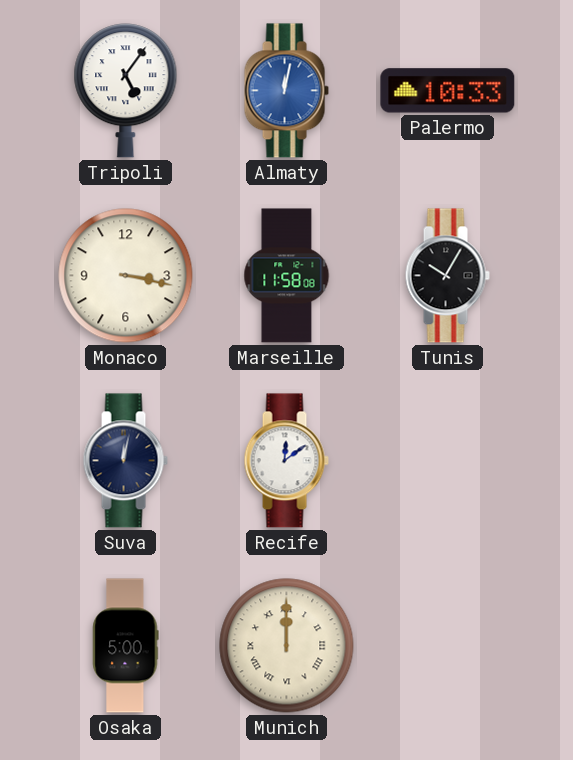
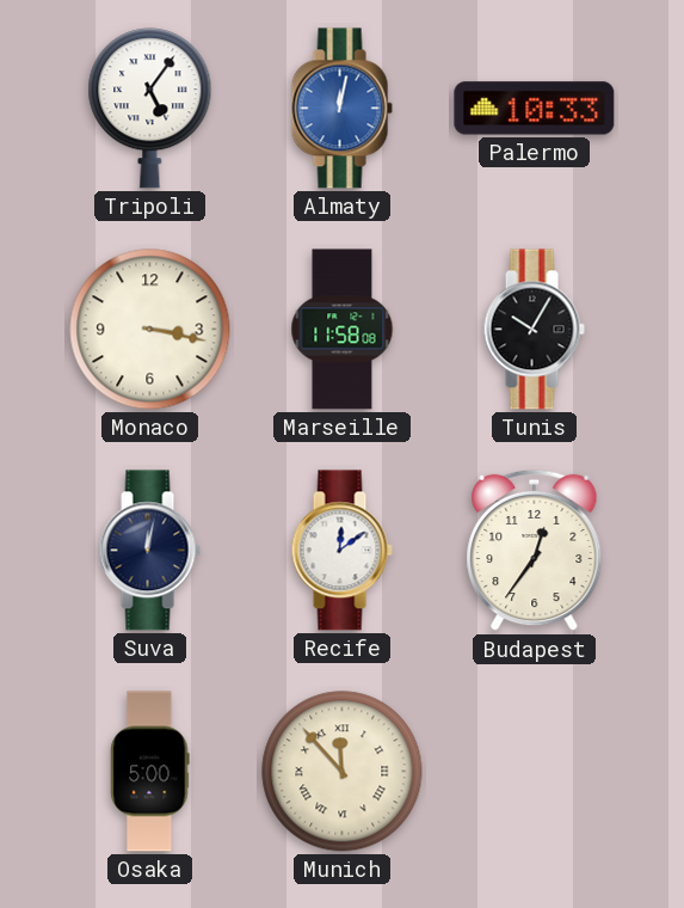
Budapest: none -> 12:36
Munich: 12:00 -> 11:53
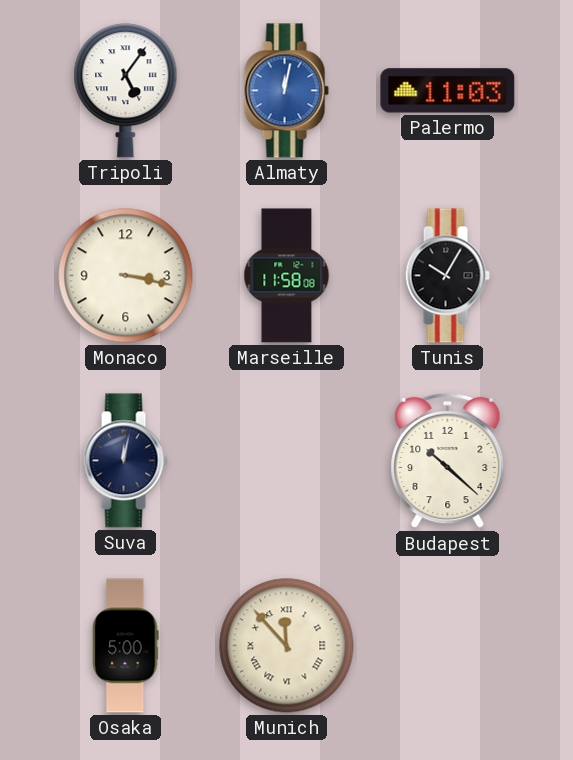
Palermo: 10:33 -> 11:03
Recife: 12:09 -> none
Budapest: 12:36 -> 10:22
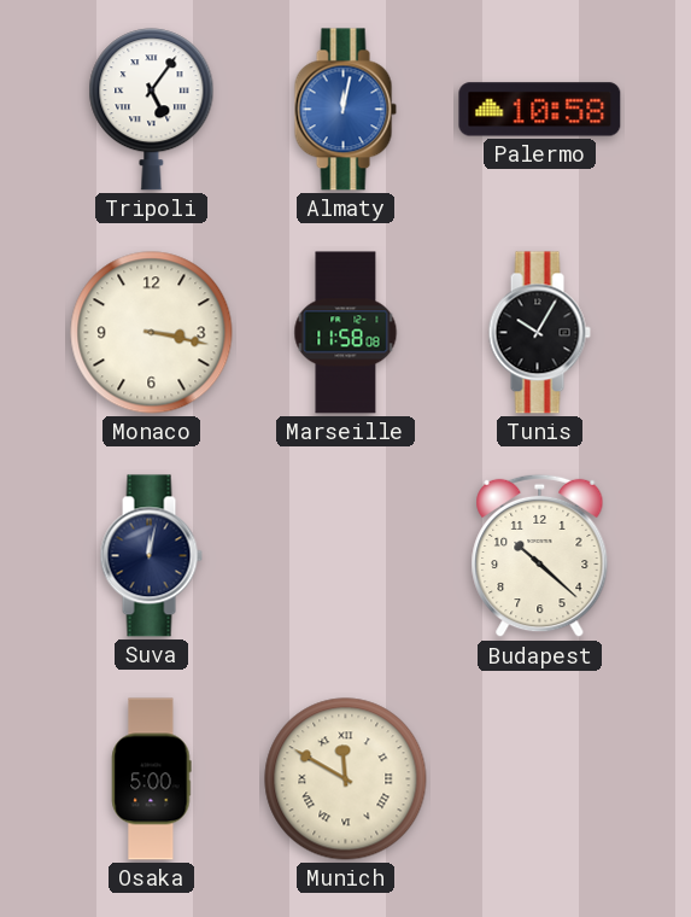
Palermo: 11:03 -> 10:58
Munich: 11:53 -> 11:50
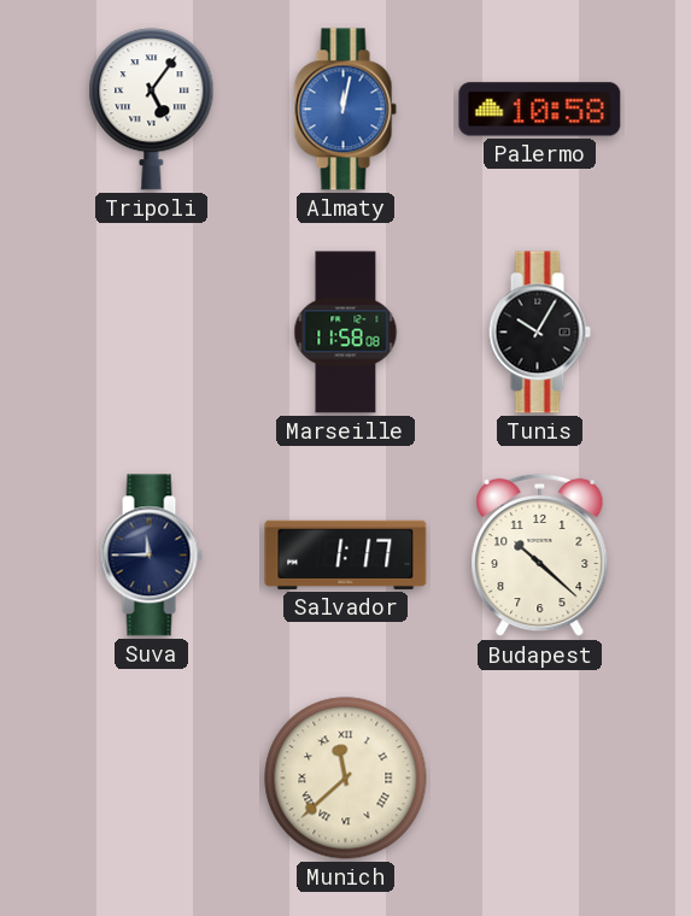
Monaco: 3:17 -> none
Suva: 12:02 -> 11:45
Salvador: none -> 1:17
Osaka: 5:00 -> none
Munich: 11:50 -> 11:38
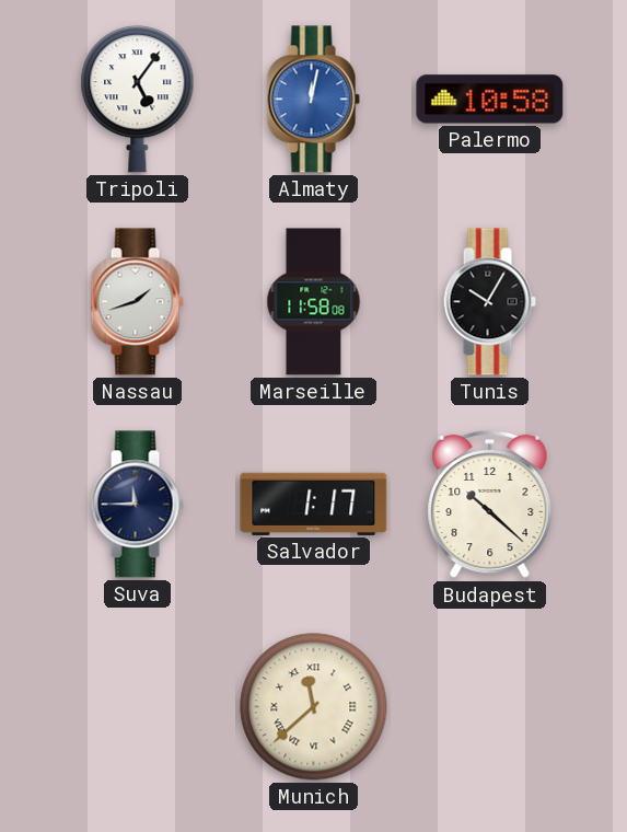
Nassau: none -> 1:42
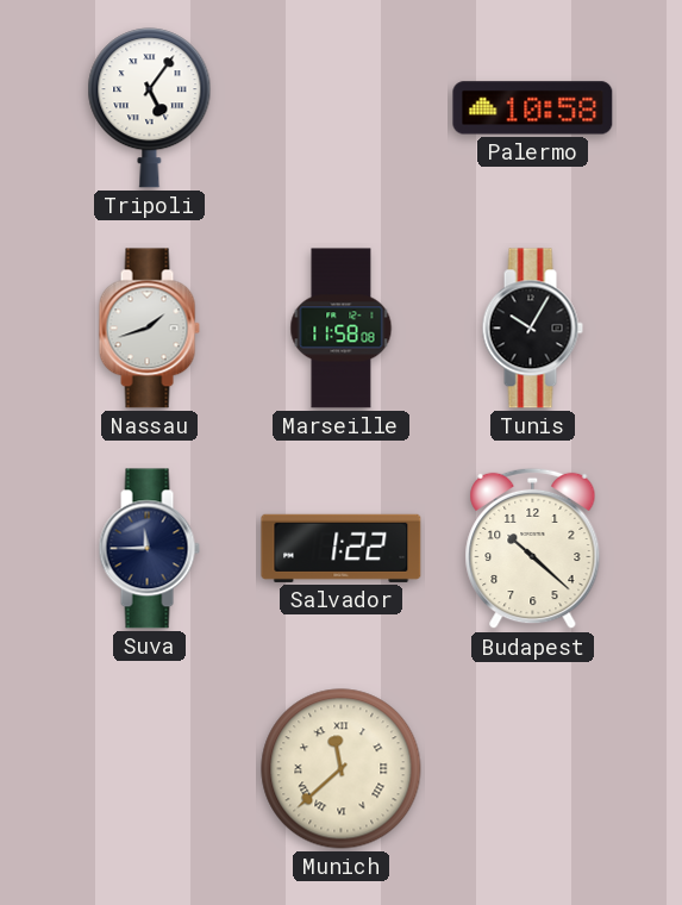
Almaty: 12:02 -> none
Salvador: 1:17 -> 1:22
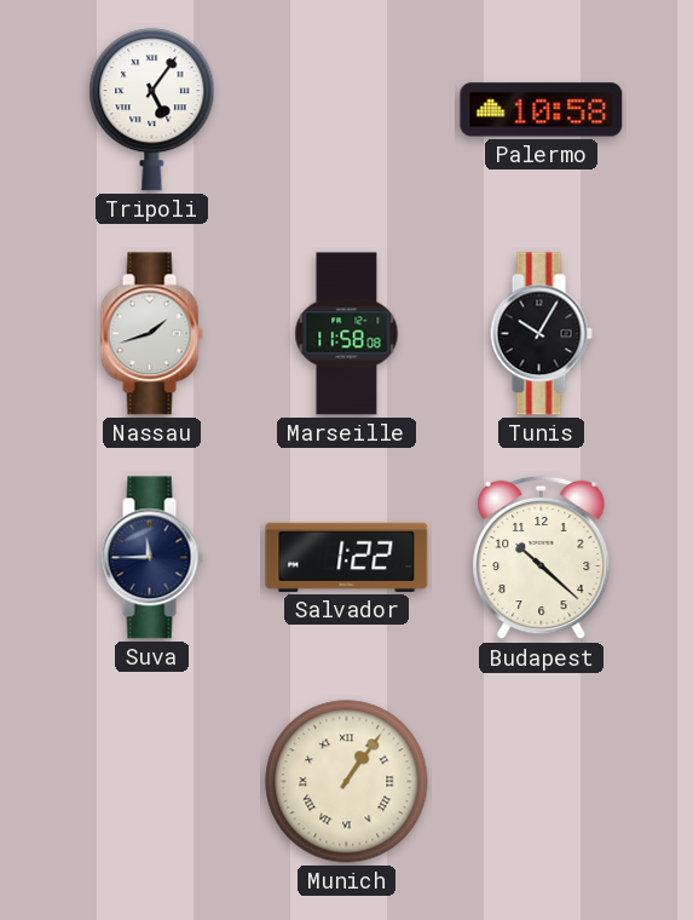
Munich: 11:38 -> 1:06
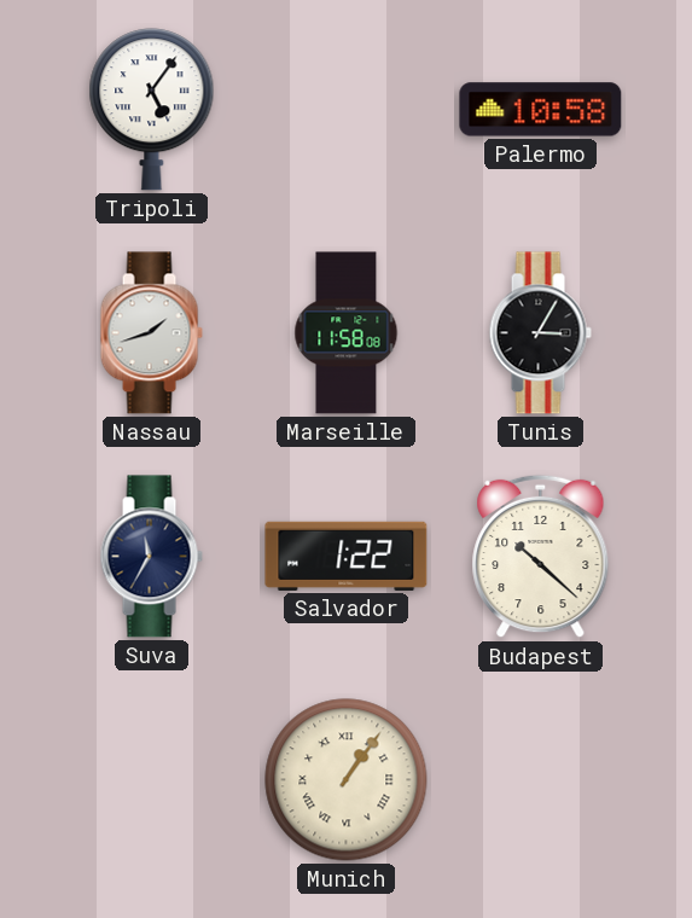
Tunis: 10:05 -> 3:05
Suva: 11:45 -> 11:35
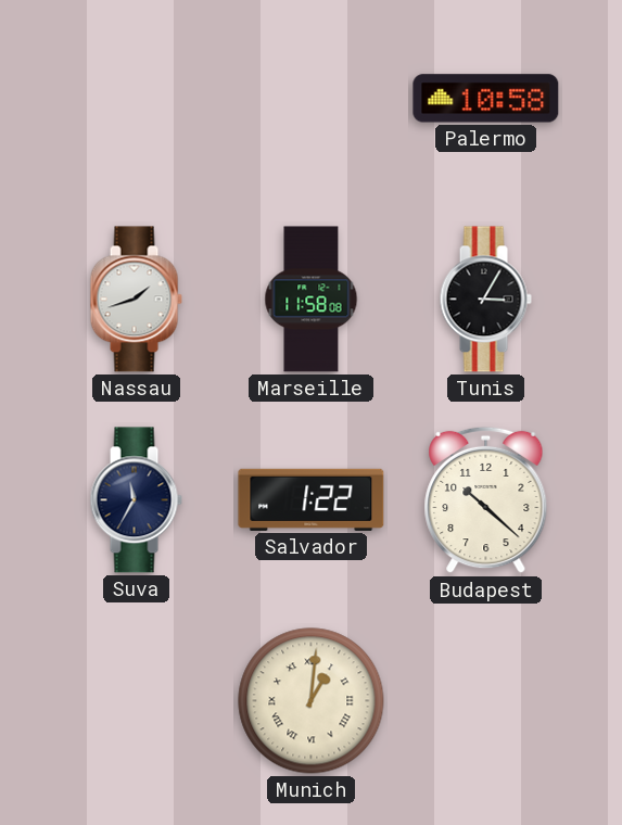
Tripoli: 5:06 -> none
Munich: 1:06 -> 1:01
